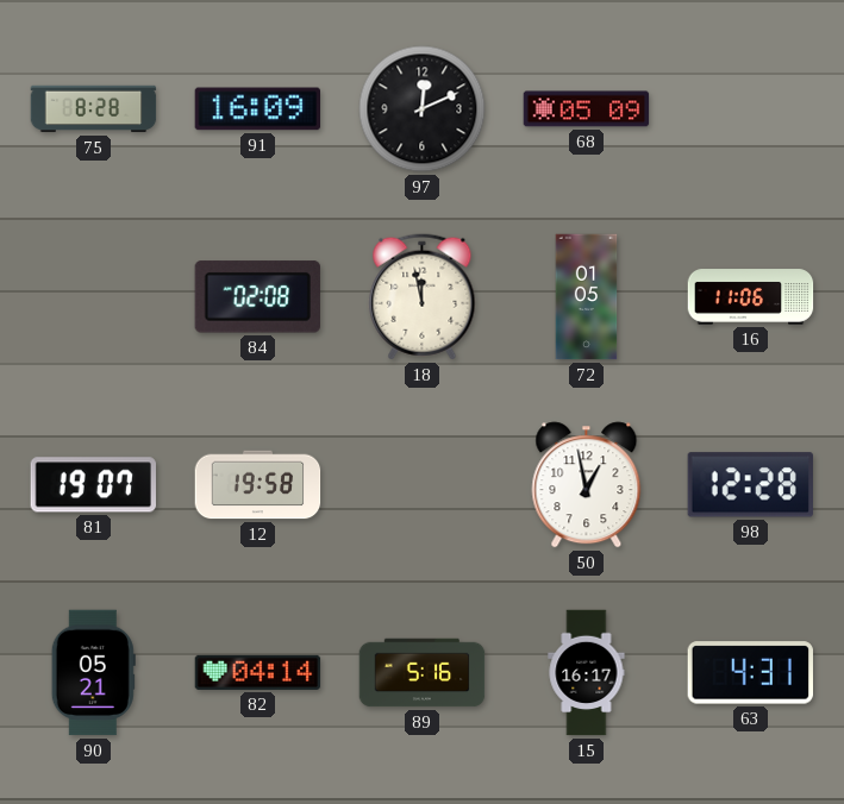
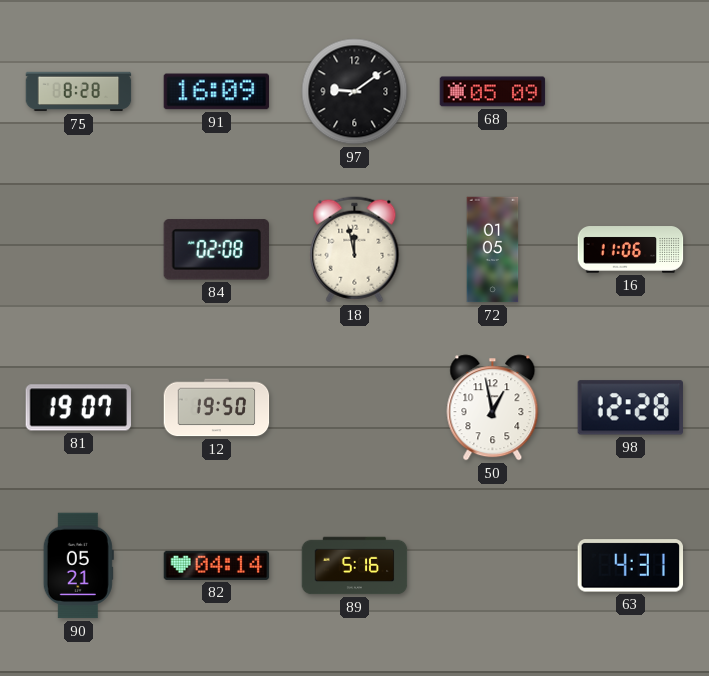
97: 12:11 -> 9:09
12: 19:58 -> 19:50
15: 16:17 -> none
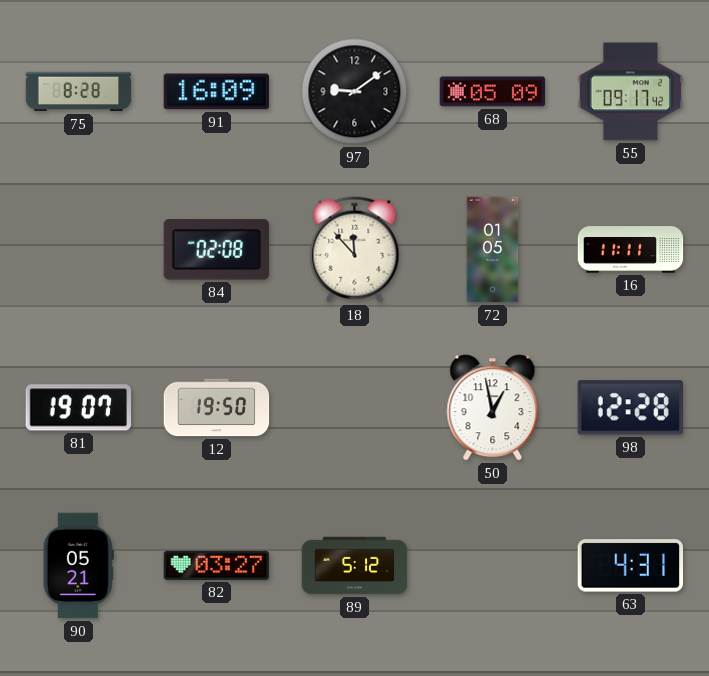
55: none -> 09:17
18: 11:58 -> 11:53
16: 11:06 -> 11:11
82: 04:14 -> 03:27
89: 5:16 -> 5:12
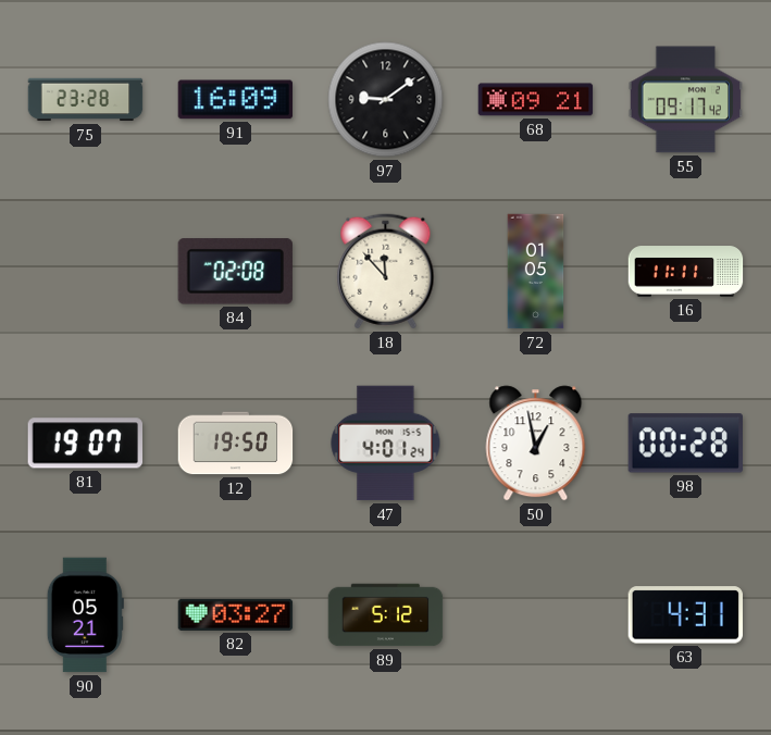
75: 8:28 -> 23:28
68: 05:09 -> 09:21
47: none -> 4:01
98: 12:28 -> 00:28
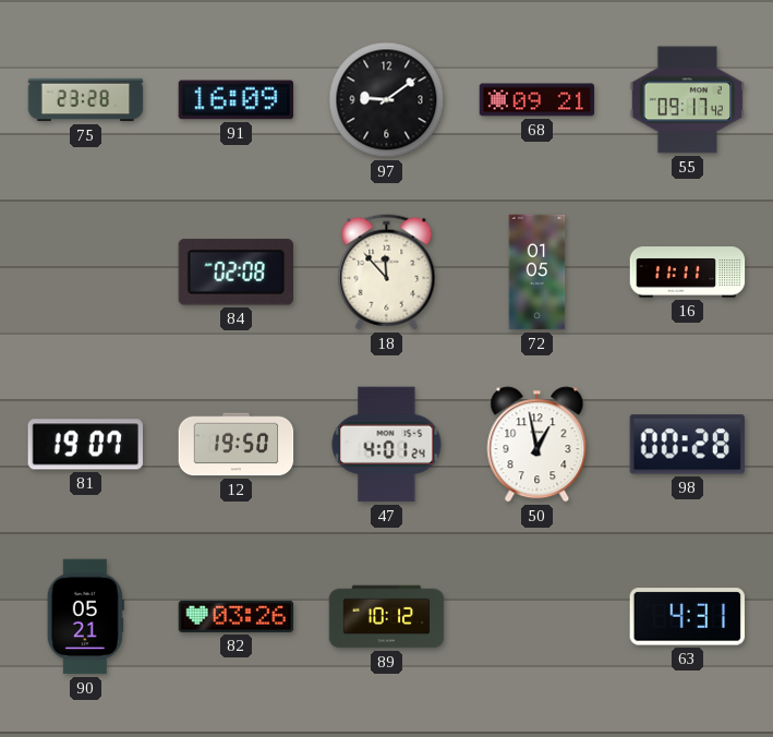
82: 03:27 -> 03:26
89: 5:12 -> 10:12
